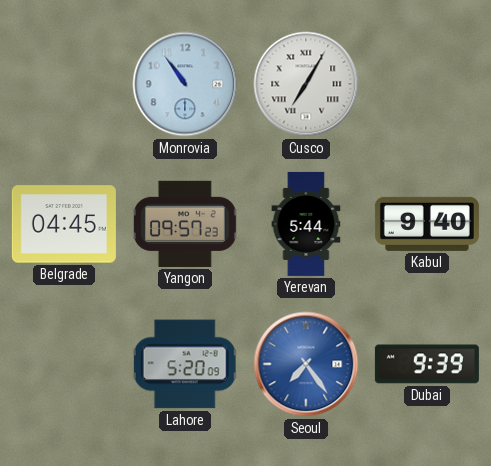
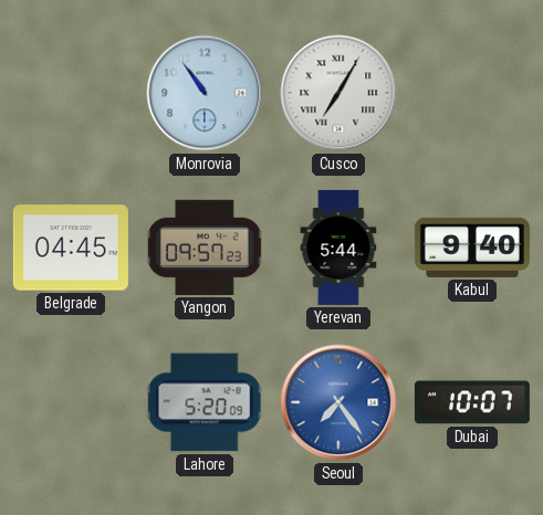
Dubai: 9:39 -> 10:07
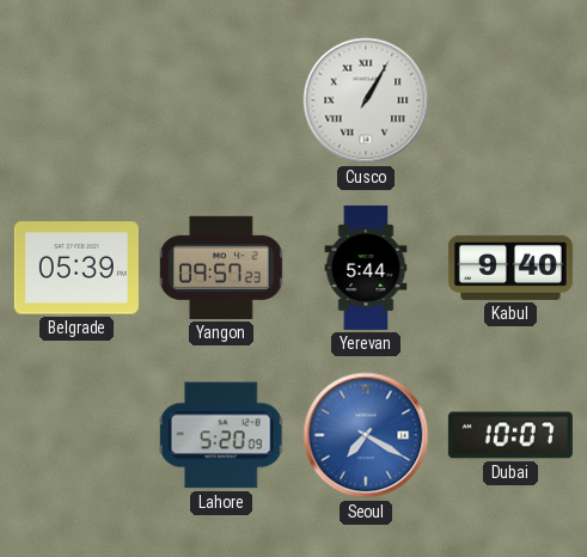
Monrovia: 10:54 -> none
Cusco: 7:05 -> 1:05
Belgrade: 04:45 -> 05:39
Seoul: 7:24 -> 7:20
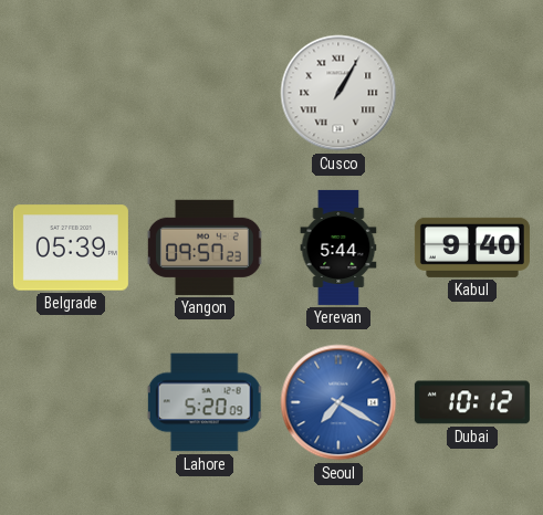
Dubai: 10:07 -> 10:12
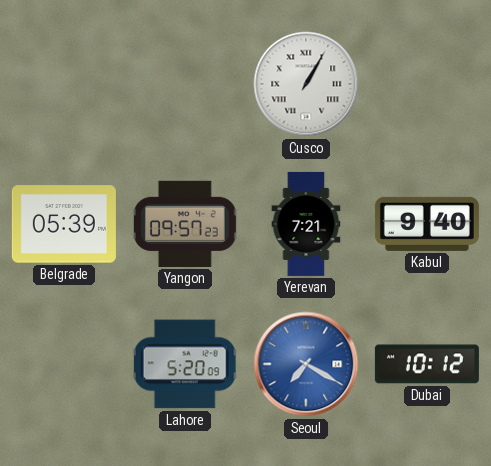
Yerevan: 5:44 -> 7:21
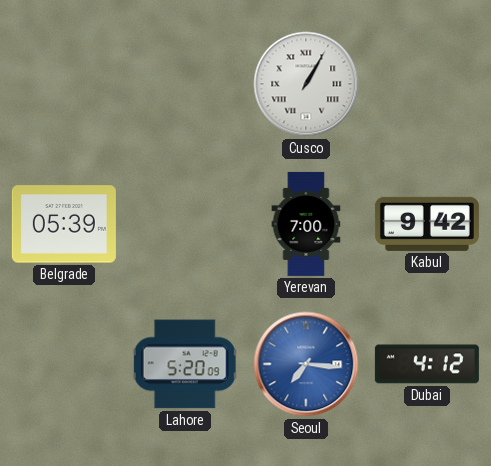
Yangon: 09:57 -> none
Yerevan: 7:21 -> 7:00
Kabul: 9:40 -> 9:42
Seoul: 7:20 -> 7:16
Dubai: 10:12 -> 4:12
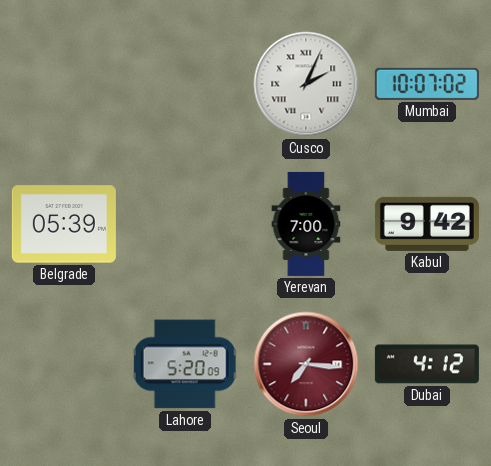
Cusco: 1:05 -> 2:04
Mumbai: none -> 10:07
Seoul dial: blue -> burgundy
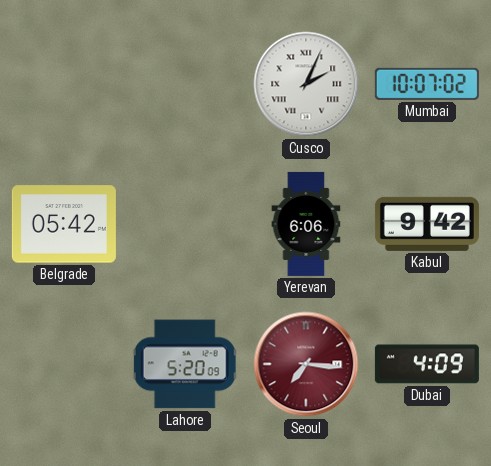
Belgrade: 05:39 -> 05:42
Yerevan: 7:00 -> 6:06
Dubai: 4:12 -> 4:09
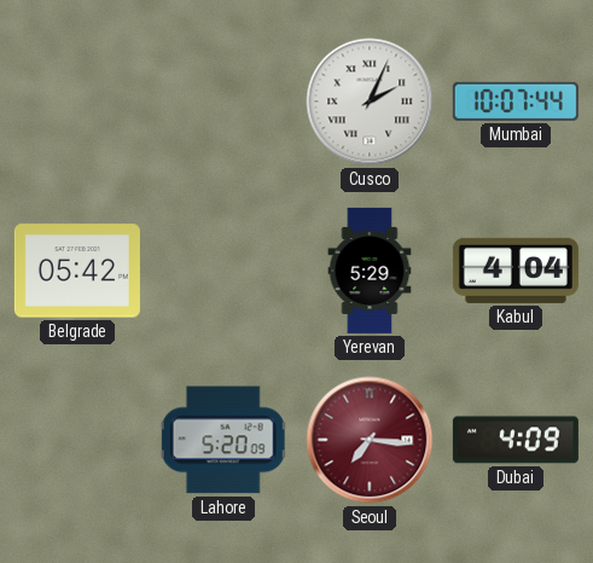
Mumbai: 10:07:02 -> 10:07:44
Yerevan: 6:06 -> 5:29
Kabul: 9:42 -> 4:04
